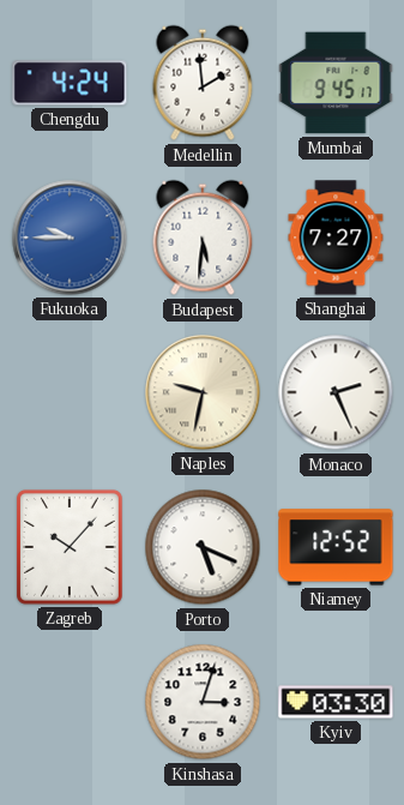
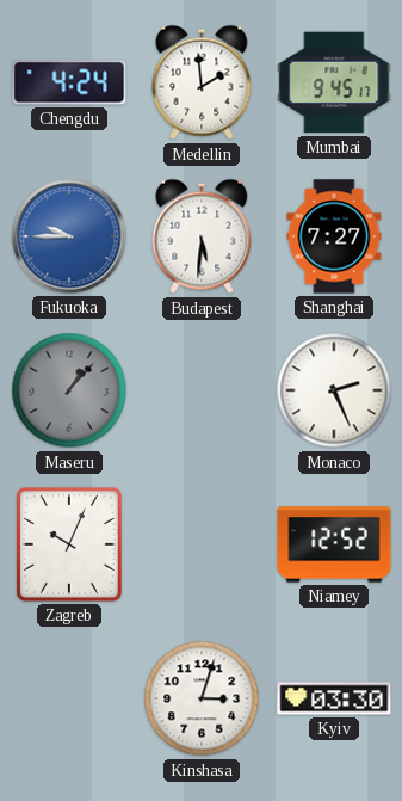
Maseru: none -> 1:07
Naples: 9:32 -> none
Zagreb: 10:07 -> 10:04
Porto: 5:19 -> none
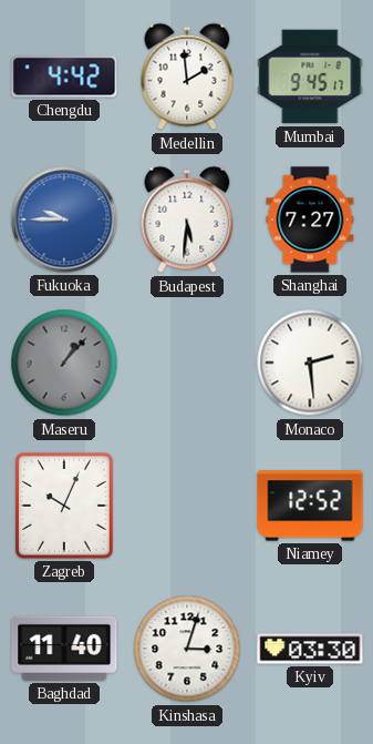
Chengdu: 4:24 -> 4:42
Monaco: 2:26 -> 2:29
Baghdad: none -> 11:40
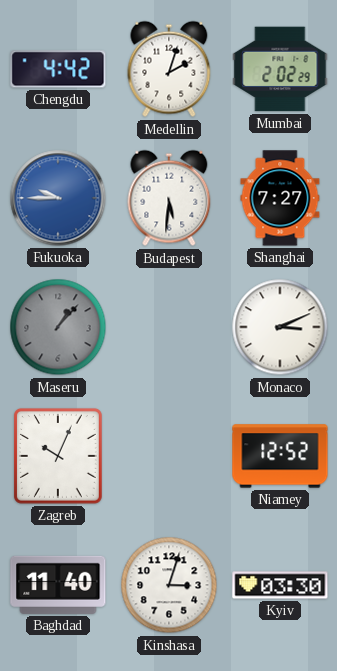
Medellin: 1:59 -> 2:03
Mumbai: 9:45 -> 2:02
Monaco: 2:29 -> 3:11
